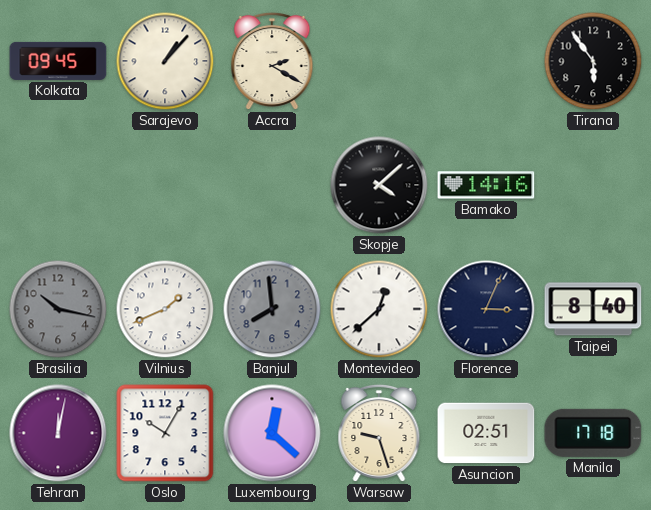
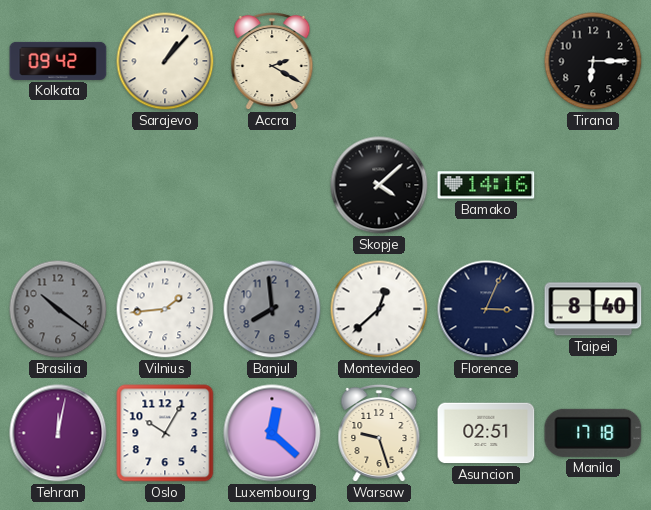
Kolkata: 09:45 -> 09:42
Tirana: 5:54 -> 6:15
Brasilia: 10:17 -> 10:21
Vilnius: 1:41 -> 1:44
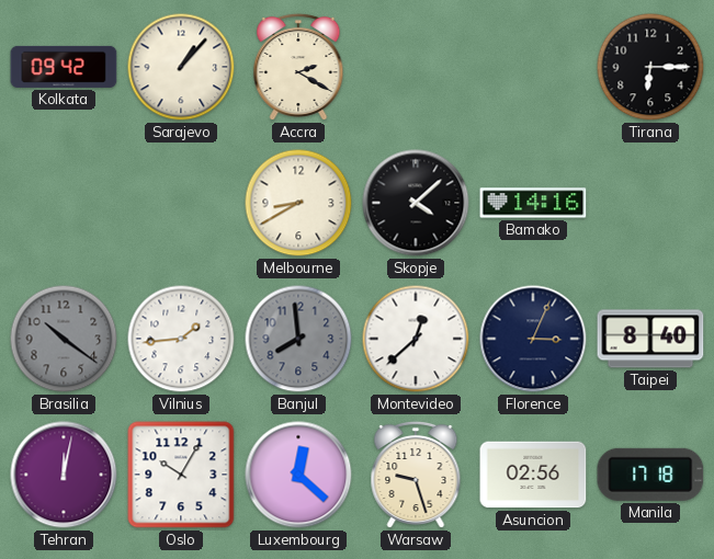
Melbourne: none -> 8:40
Asuncion: 02:51 -> 02:56
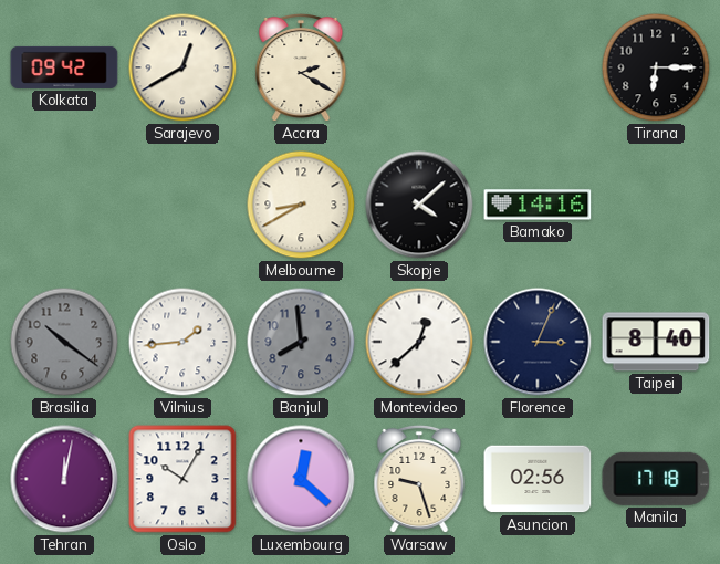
Sarajevo: 1:07 -> 12:40
